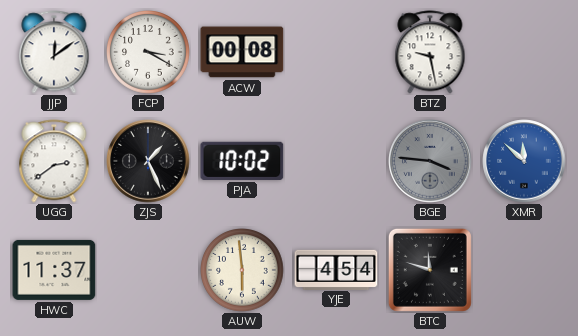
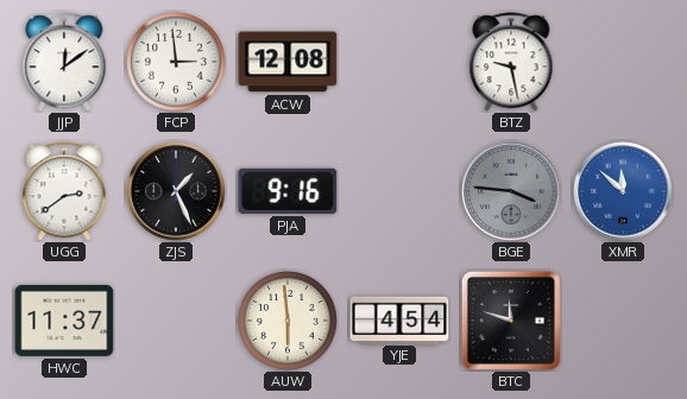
FCP: 3:20 -> 2:59
ACW: 00:08 -> 12:08
PJA: 10:02 -> 9:16
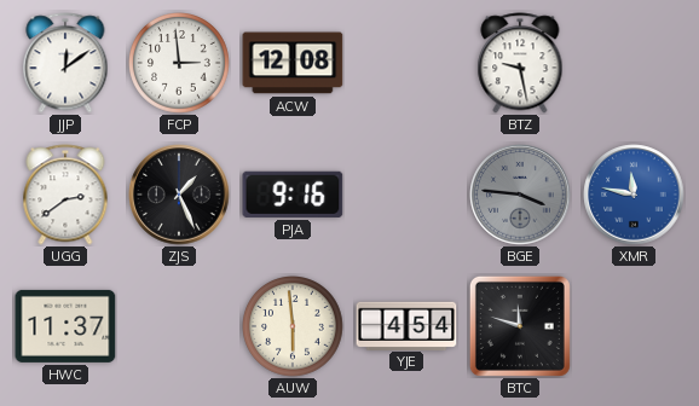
XMR: 11:52 -> 11:47
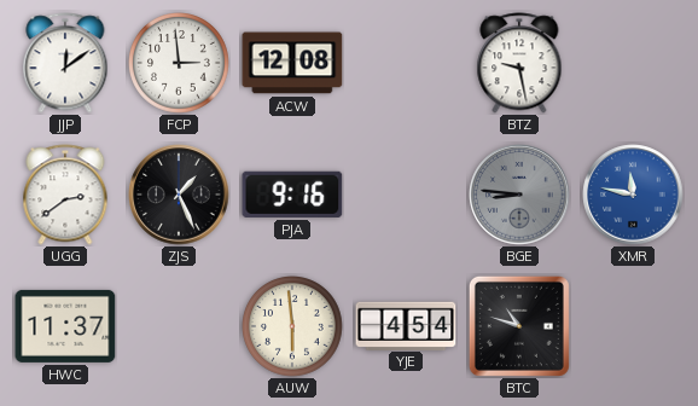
BGE: 3:46 -> 8:46
BTC: 11:48 -> 10:48
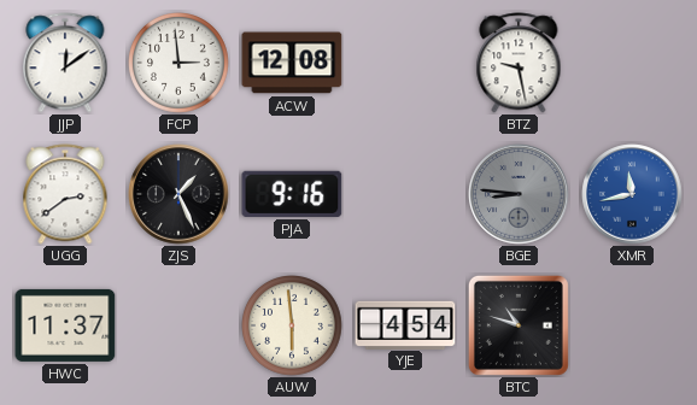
XMR: 11:47 -> 11:43
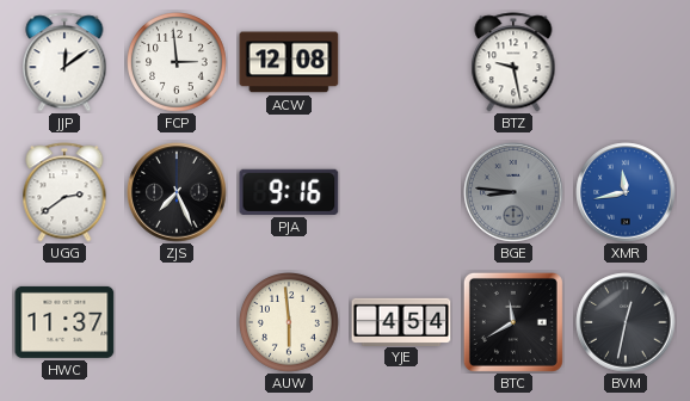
ZJS: 1:26 -> 7:26
BTC: 10:48 -> 11:40
BVM: none -> 12:32
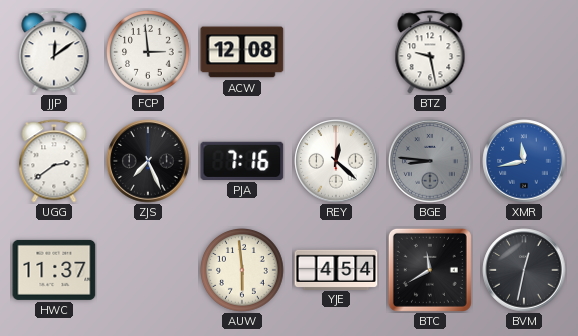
PJA: 9:16 -> 7:16
REY: none -> 12:22
